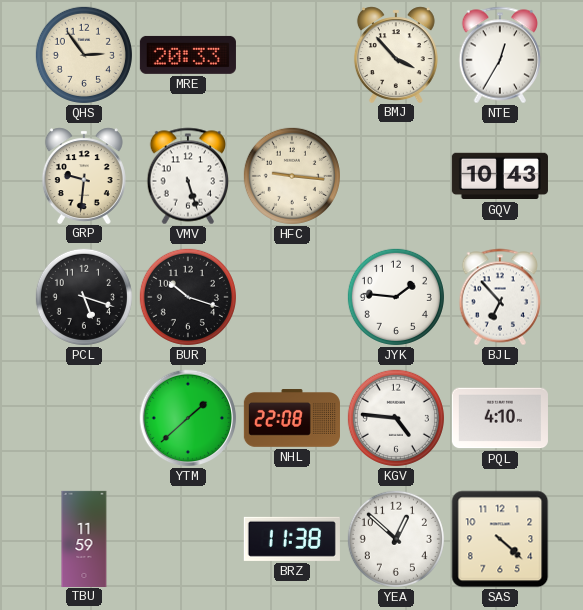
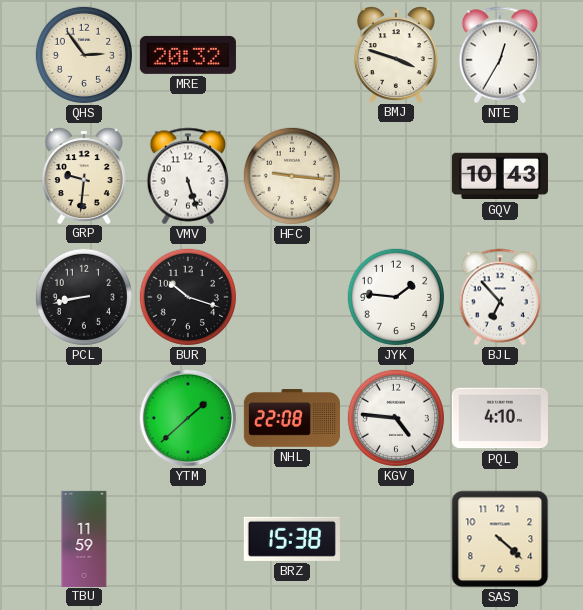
MRE: 20:33 -> 20:32
BMJ: 3:53 -> 3:48
PCL: 5:18 -> 8:43
BRZ: 11:38 -> 15:38
YEA: 12:52 -> none
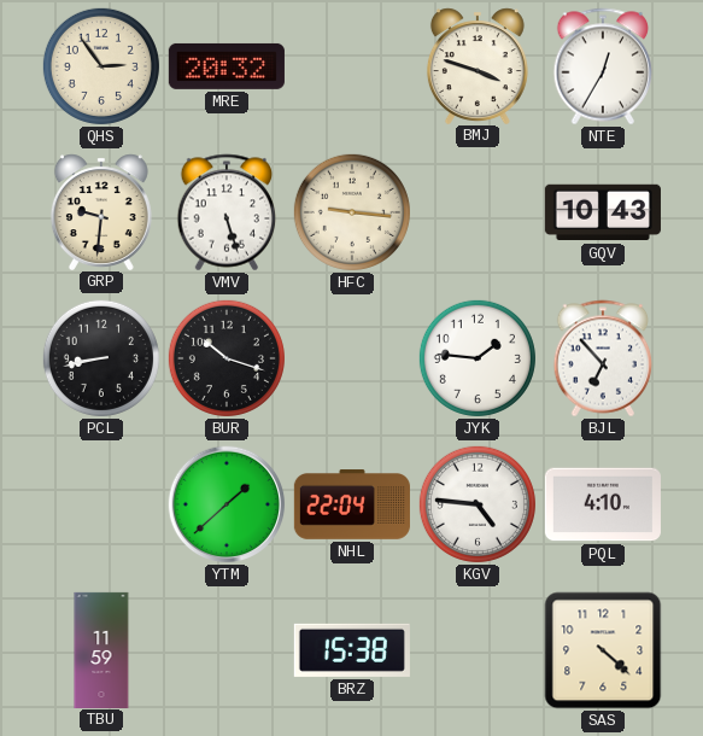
NHL: 22:08 -> 22:04
